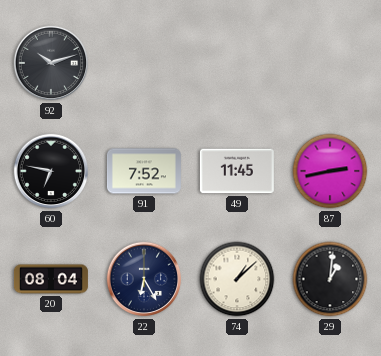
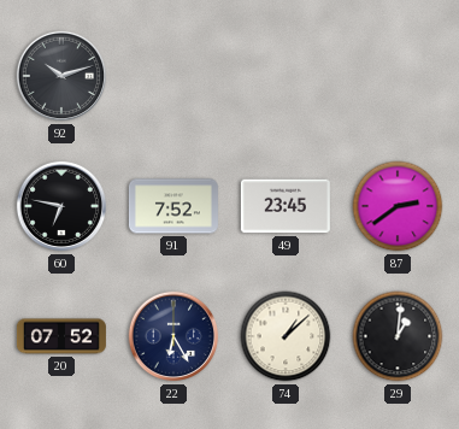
49: 11:45 -> 23:45
87: 2:43 -> 2:39
20: 08:04 -> 07:52
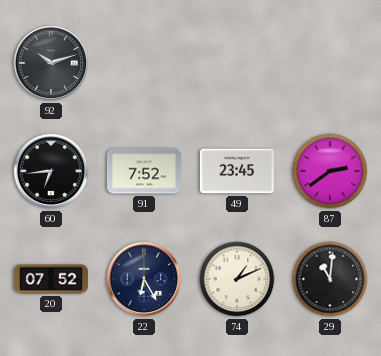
60: 6:47 -> 6:44
74: 1:08 -> 1:11
29: 1:01 -> 11:01
